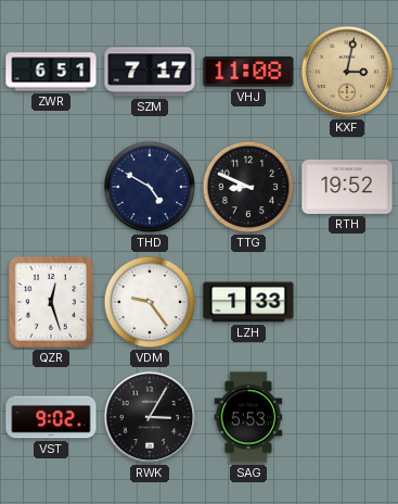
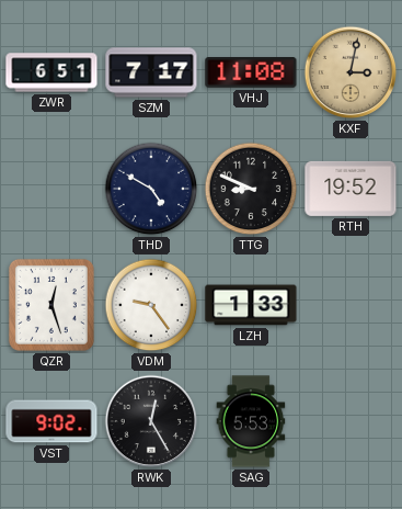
RWK: 3:05 -> 12:25
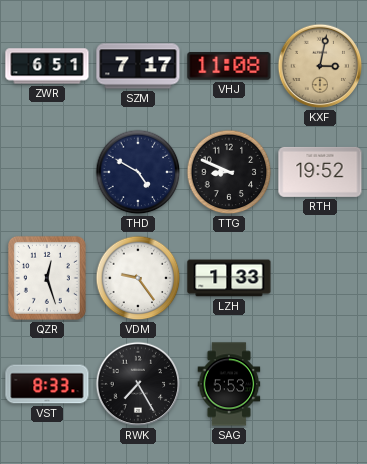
VST: 9:02 -> 8:33
RWK: 12:25 -> 7:25
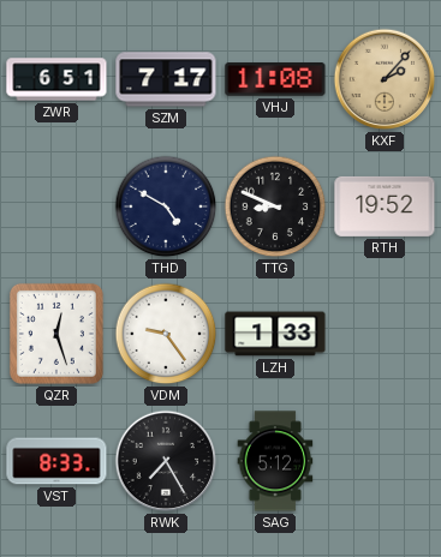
KXF: 3:02 -> 2:07
SAG: 5:53 -> 5:12
